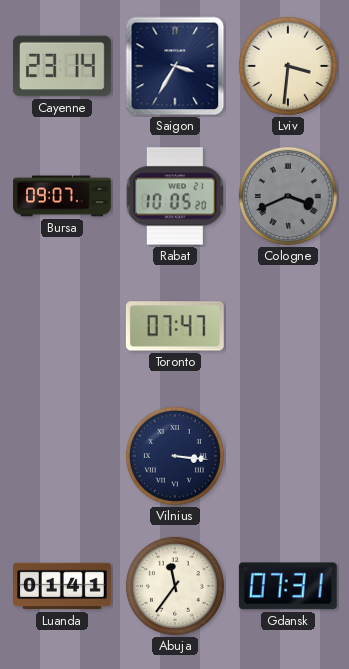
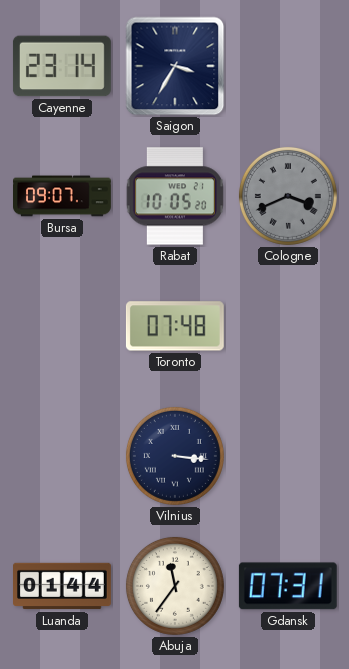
Lviv: 3:31 -> none
Toronto: 07:47 -> 07:48
Luanda: 01:41 -> 01:44
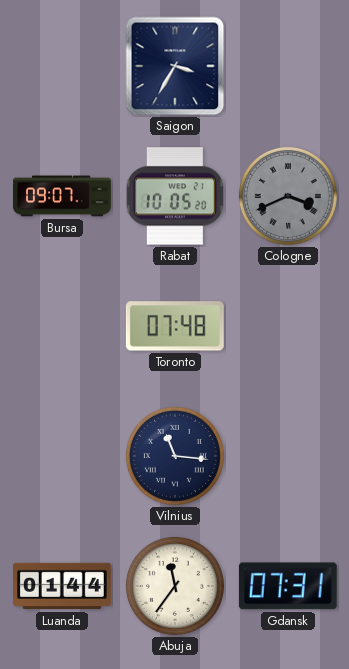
Cayenne: 23:14 -> none
Vilnius: 3:16 -> 11:16
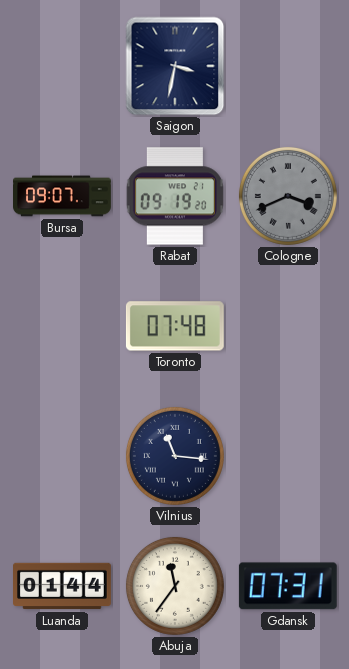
Saigon: 3:35 -> 3:32
Rabat: 10:05 -> 09:19
